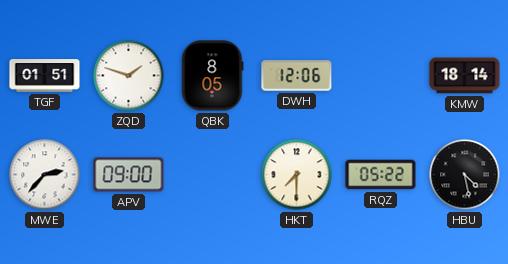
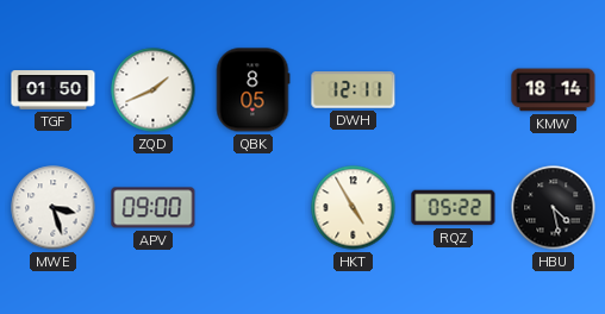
TGF: 01:51 -> 01:50
ZQD: 1:48 -> 1:41
DWH: 12:06 -> 12:11
MWE: 2:37 -> 3:27
HKT: 7:30 -> 4:55
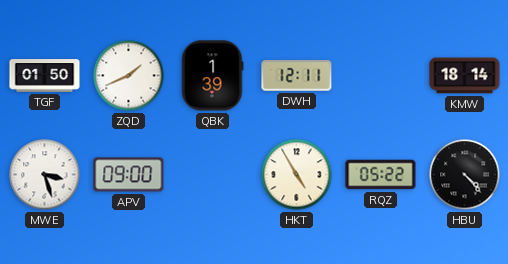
QBK: 8:05 -> 1:39
HBU: 4:28 -> 4:23
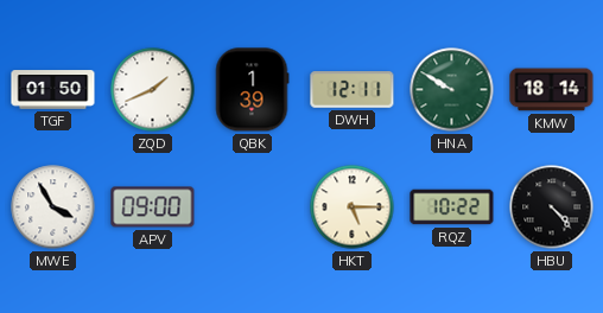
HNA: none -> 9:50
MWE: 3:27 -> 3:55
HKT: 4:55 -> 5:15
RQZ: 05:22 -> 10:22
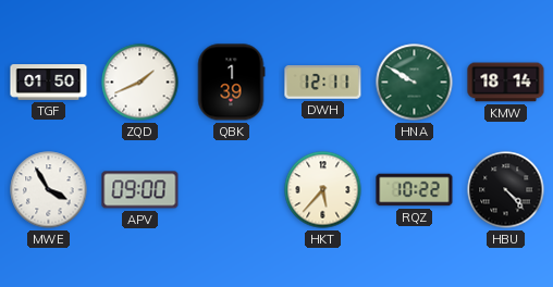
HKT: 5:15 -> 5:37
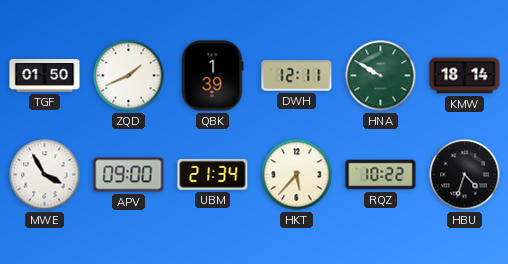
UBM: none -> 21:34
HBU: 4:23 -> 4:33
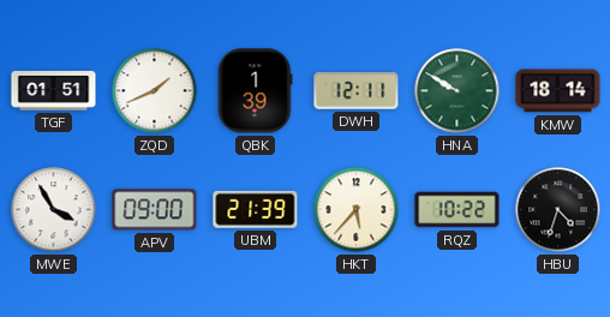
TGF: 01:50 -> 01:51
UBM: 21:34 -> 21:39
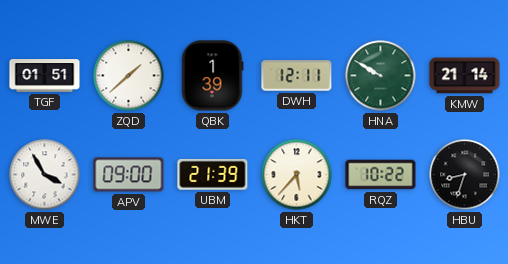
ZQD: 1:41 -> 1:38
KMW: 18:14 -> 21:14
HBU: 4:33 -> 8:33
